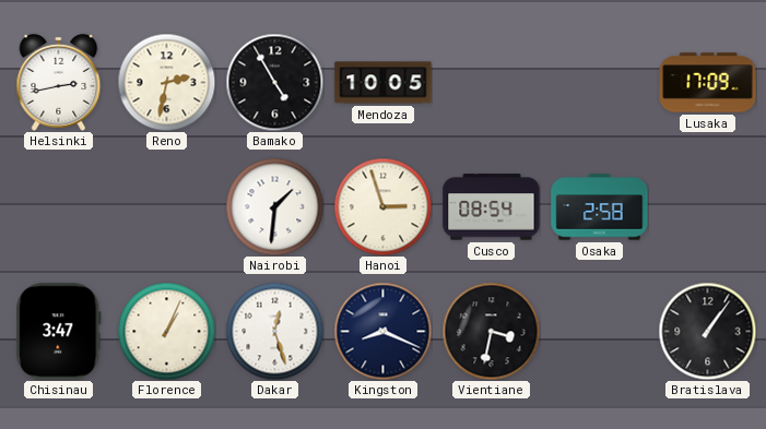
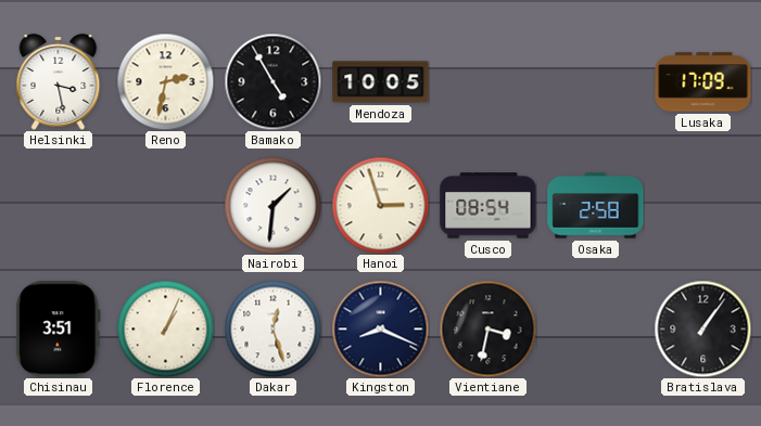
Helsinki: 2:43 -> 3:28
Chisinau: 3:47 -> 3:51
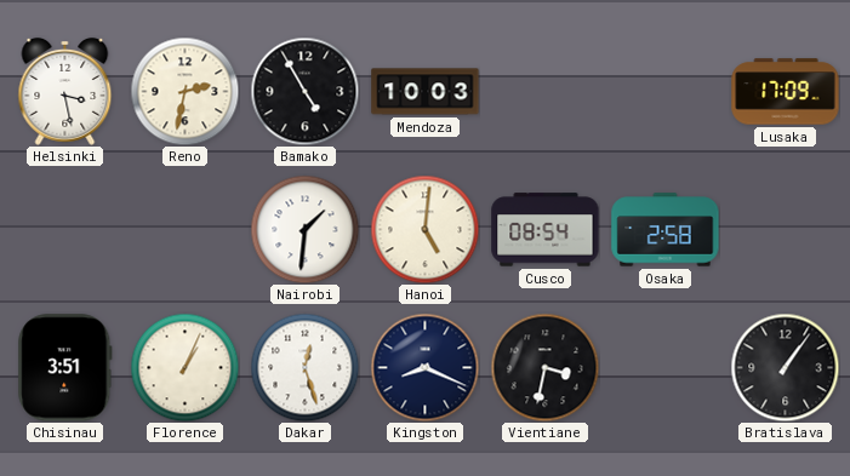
Mendoza: 10:05 -> 10:03
Hanoi: 2:57 -> 5:01
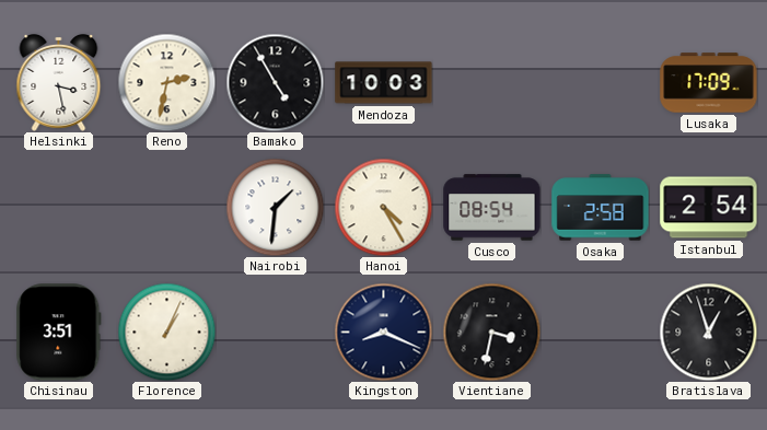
Hanoi: 5:01 -> 4:25
Istanbul: none -> 2:54
Dakar: 12:27 -> none
Bratislava: 1:06 -> 12:57
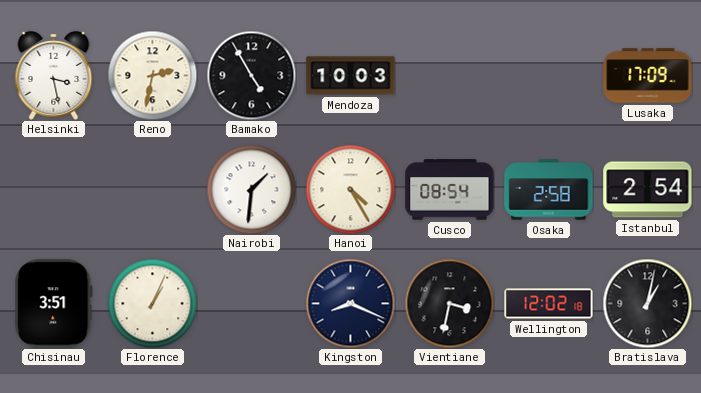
Wellington: none -> 12:02
Bratislava: 12:57 -> 1:02
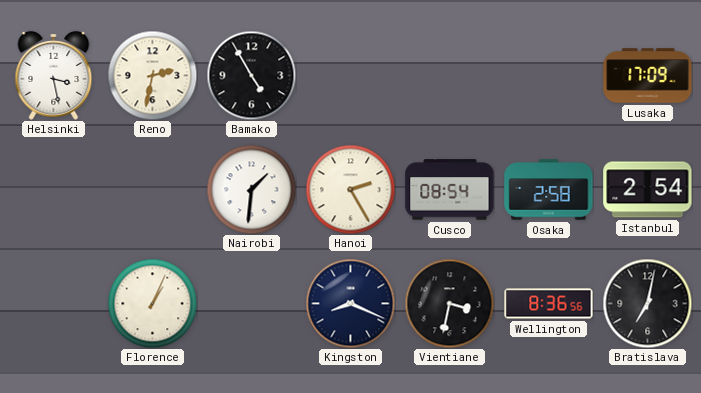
Mendoza: 10:03 -> none
Hanoi: 4:25 -> 2:25
Chisinau: 3:51 -> none
Wellington: 12:02 -> 8:36
Bratislava: 1:02 -> 7:02
